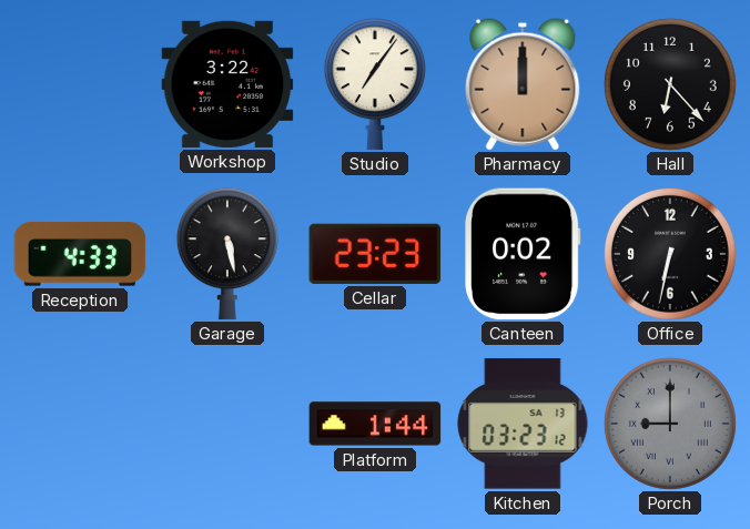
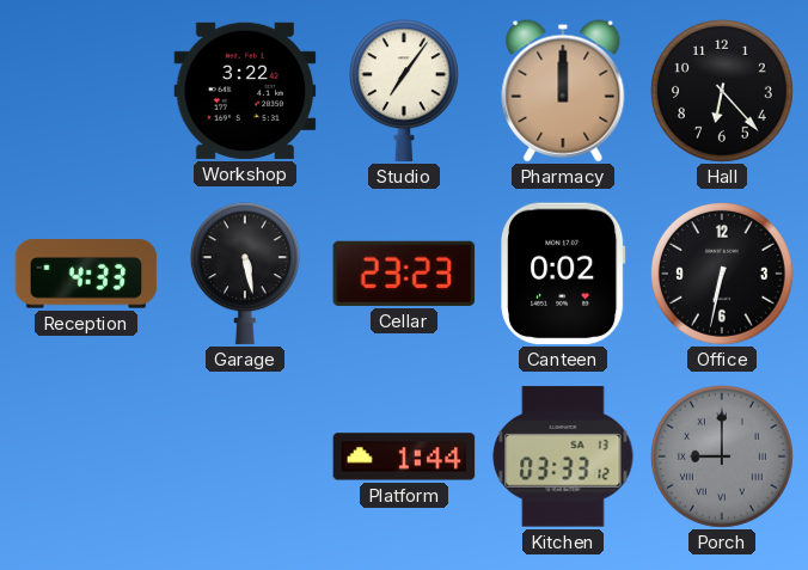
Kitchen: 03:23 -> 03:33
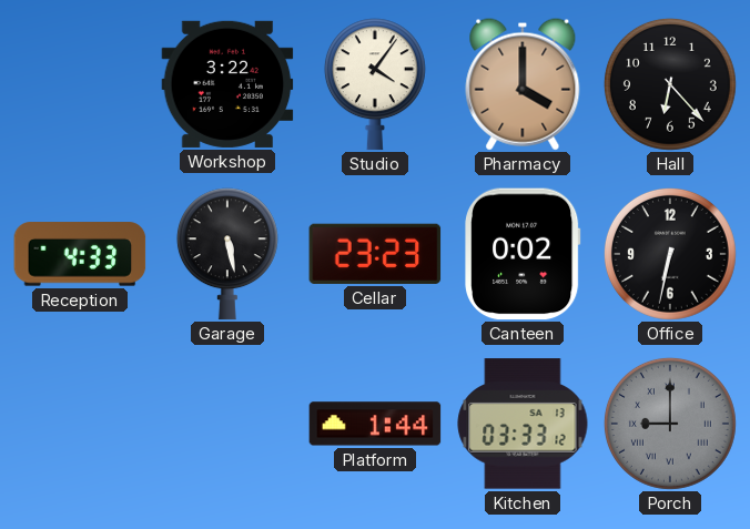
Studio: 7:06 -> 4:06
Pharmacy: 12:00 -> 4:00
